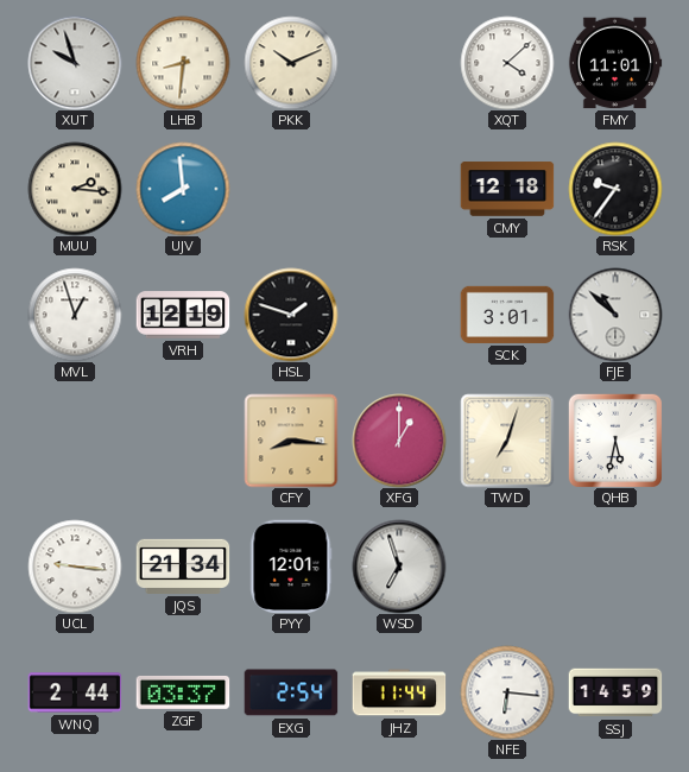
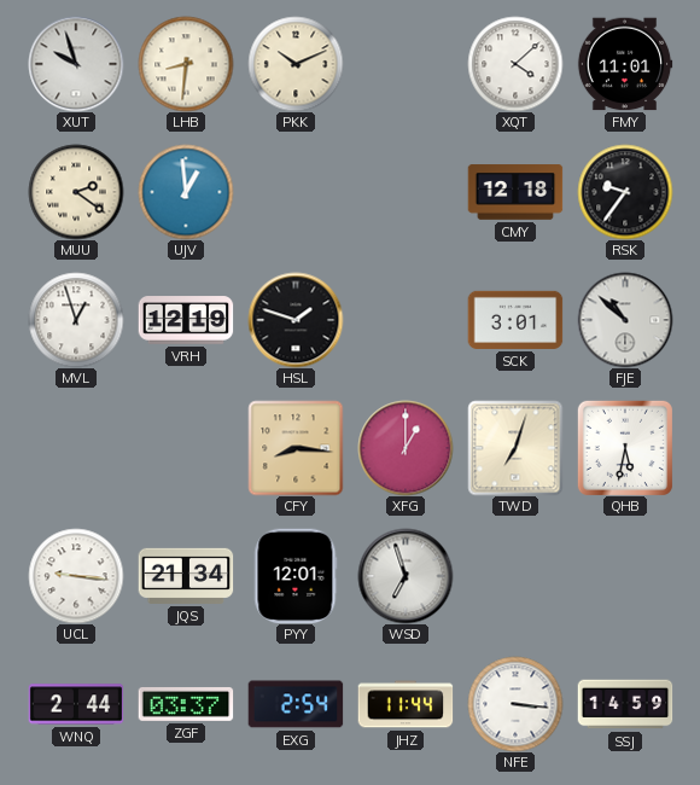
MUU: 2:16 -> 2:21
UJV: 7:59 -> 12:59
NFE: 6:16 -> 3:16
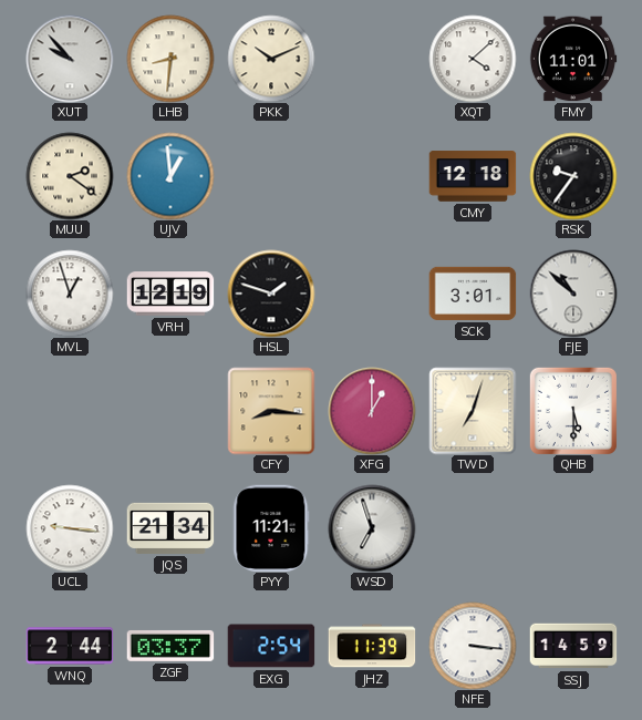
XUT: 9:57 -> 9:53
QHB: 5:32 -> 5:30
PYY: 12:01 -> 11:21
JHZ: 11:44 -> 11:39
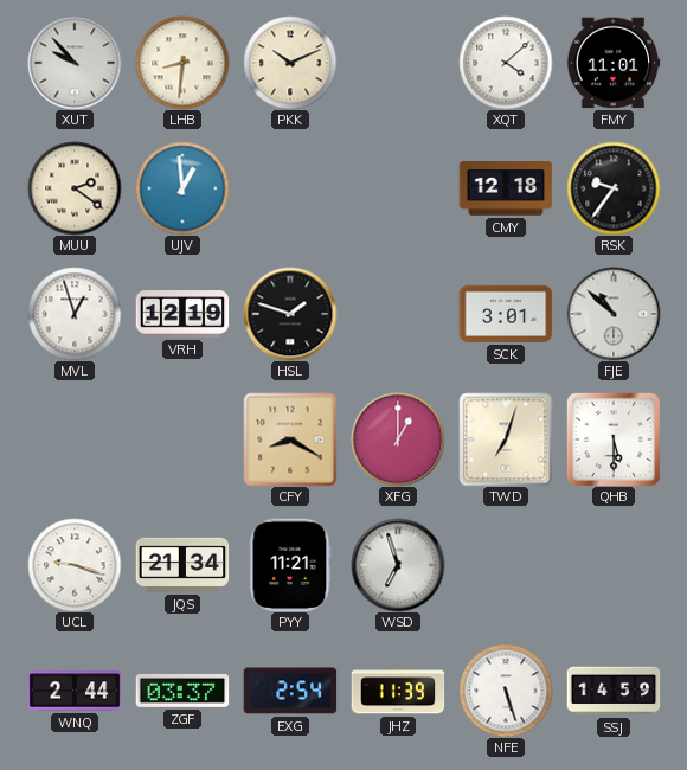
CFY: 8:16 -> 8:20
UCL: 9:16 -> 9:18
NFE: 3:16 -> 5:27
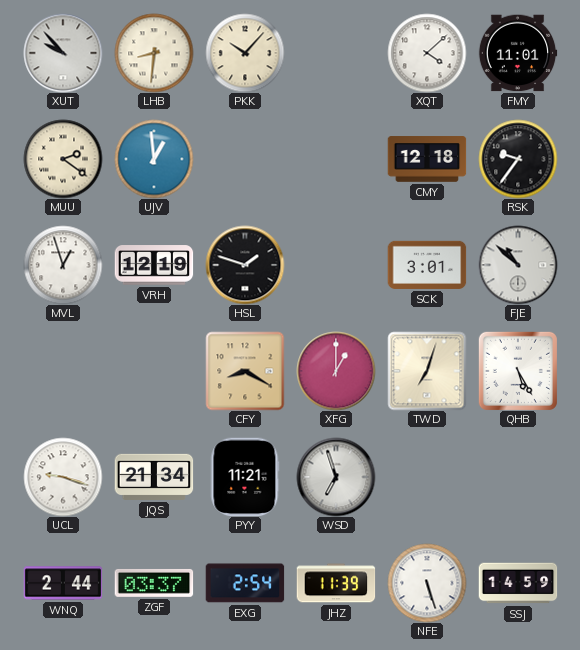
PKK: 10:11 -> 10:07
QHB: 5:30 -> 5:25
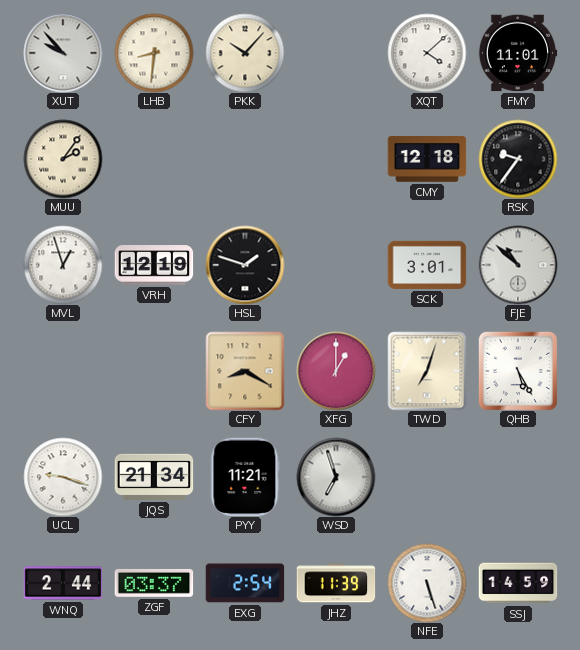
MUU: 2:21 -> 2:06
UJV: 12:59 -> none
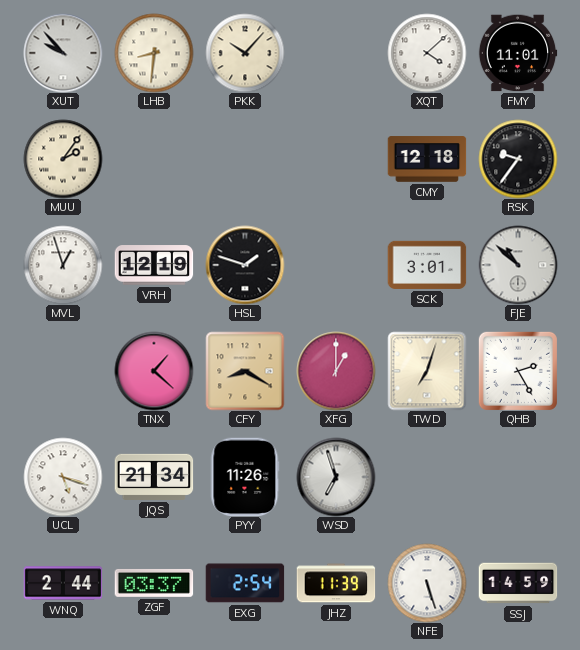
TNX: none -> 1:22
QHB: 5:25 -> 2:25
UCL: 9:18 -> 5:18
PYY: 11:21 -> 11:26
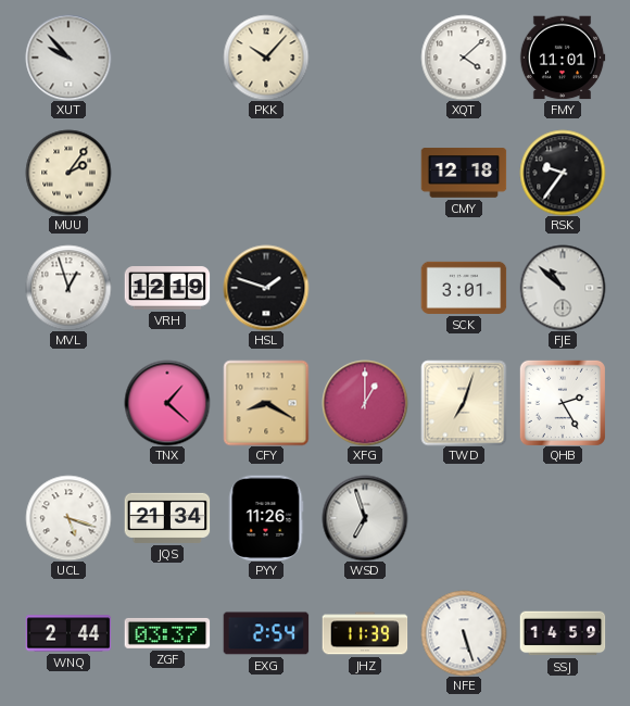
LHB: 8:31 -> none
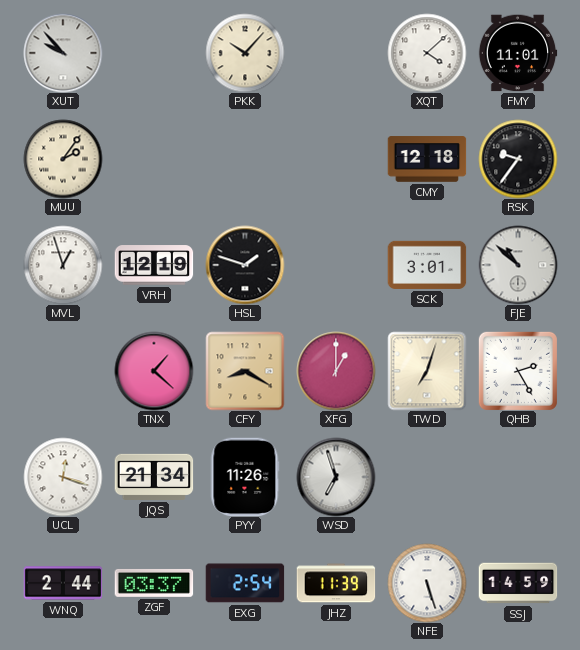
UCL: 5:18 -> 12:18
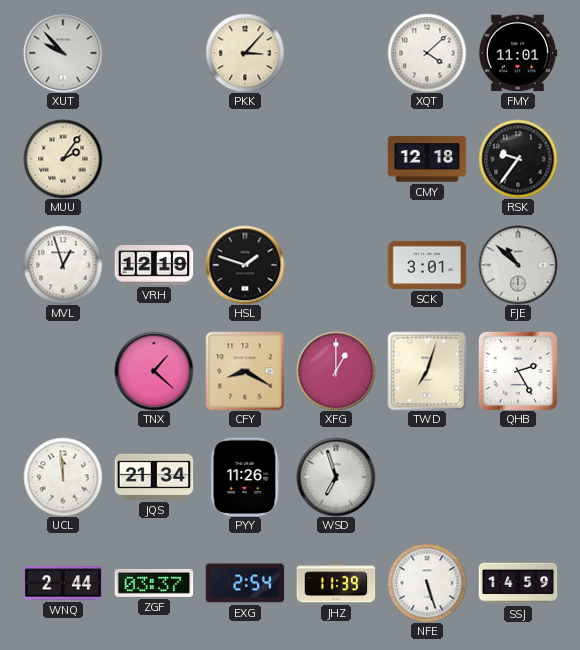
PKK: 10:07 -> 3:07
UCL: 12:18 -> 11:59
